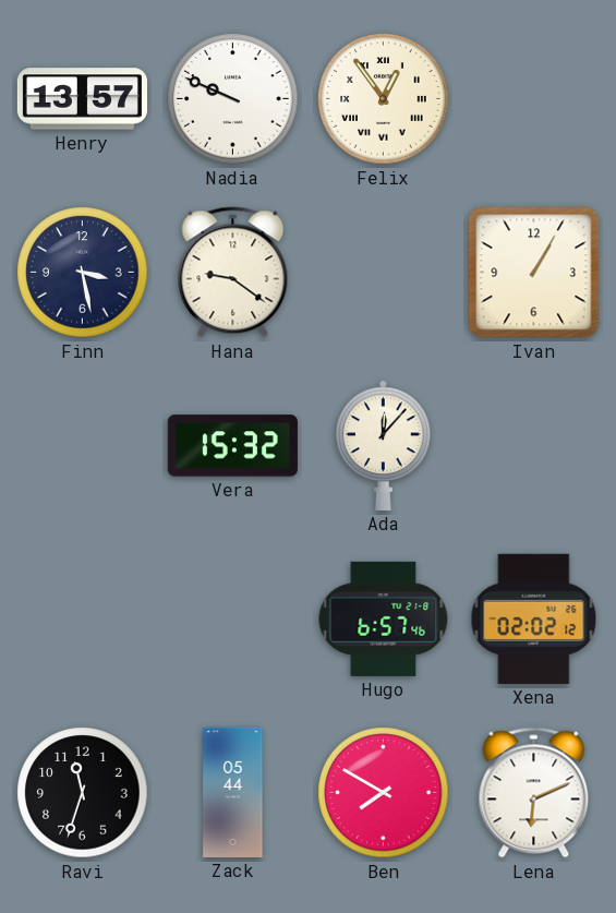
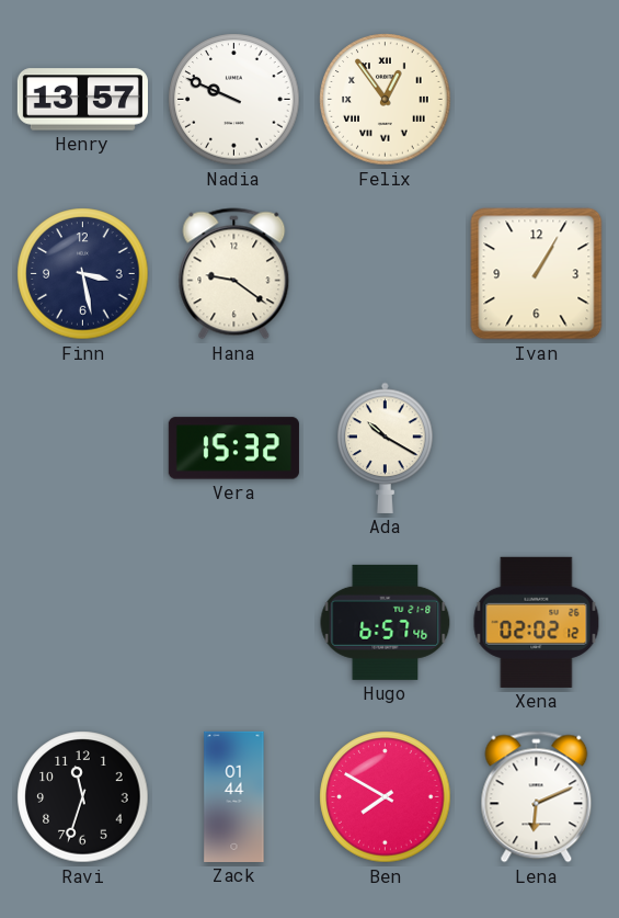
Ada: 12:07 -> 10:20
Zack: 05:44 -> 01:44
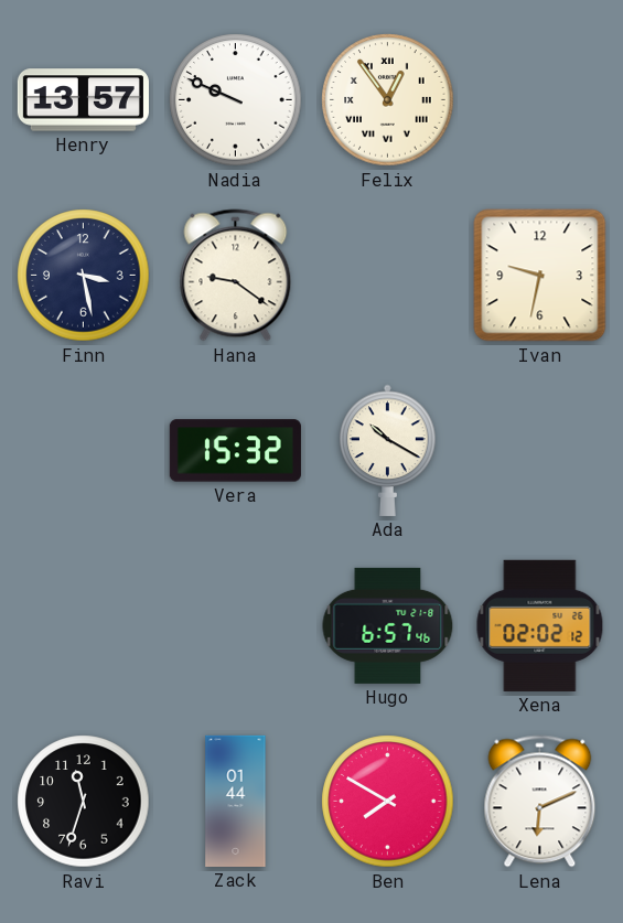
Ivan: 1:05 -> 9:32
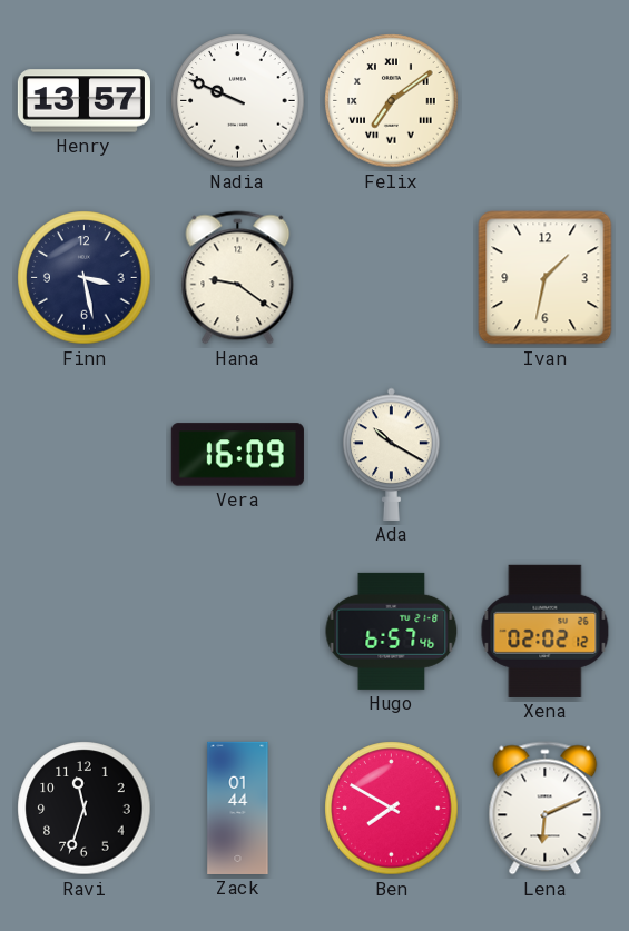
Felix: 12:54 -> 7:09
Ivan: 9:32 -> 1:32
Vera: 15:32 -> 16:09
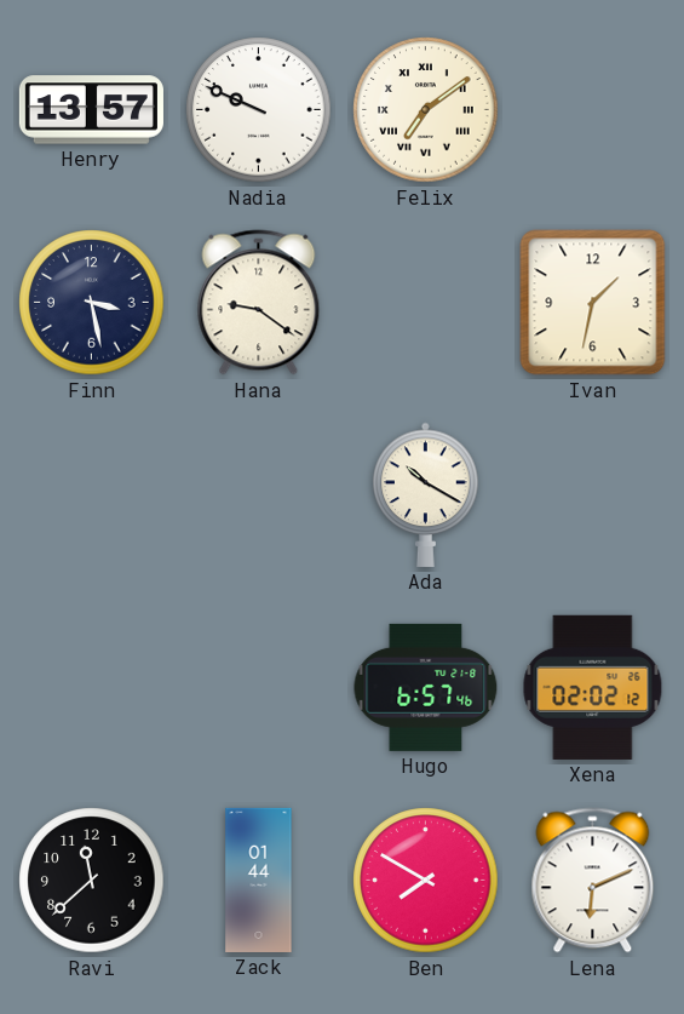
Vera: 16:09 -> none
Ravi: 11:33 -> 11:38
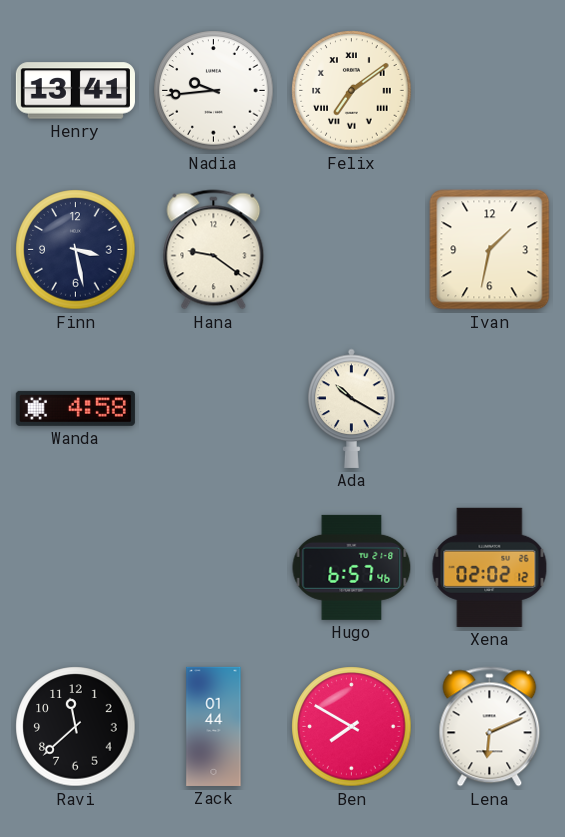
Henry: 13:57 -> 13:41
Nadia: 9:49 -> 9:44
Wanda: none -> 4:58
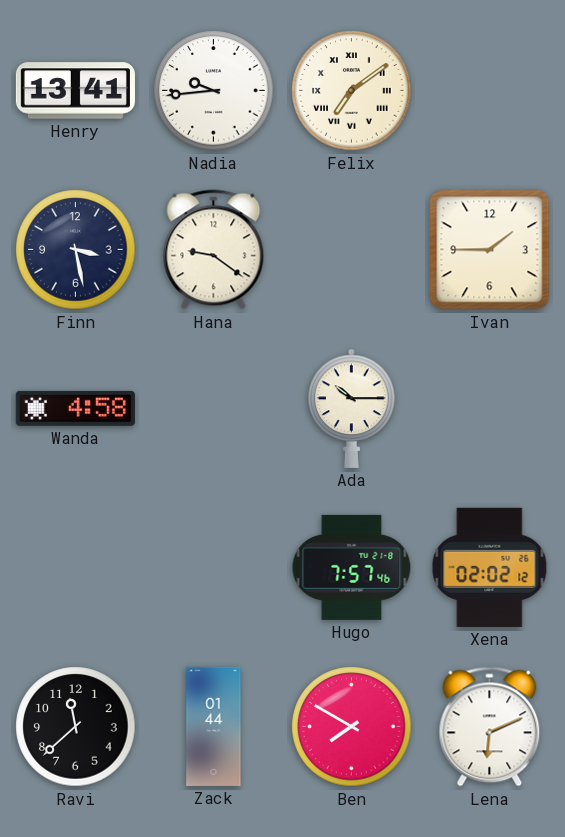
Ivan: 1:32 -> 1:45
Ada: 10:20 -> 10:15
Hugo: 6:57 -> 7:57
